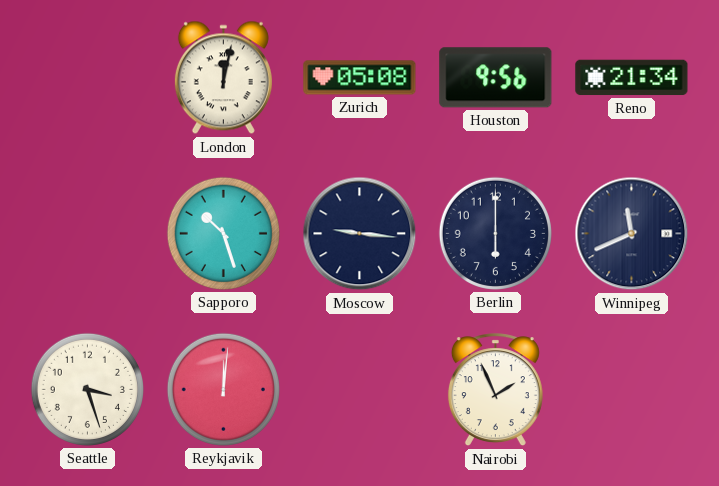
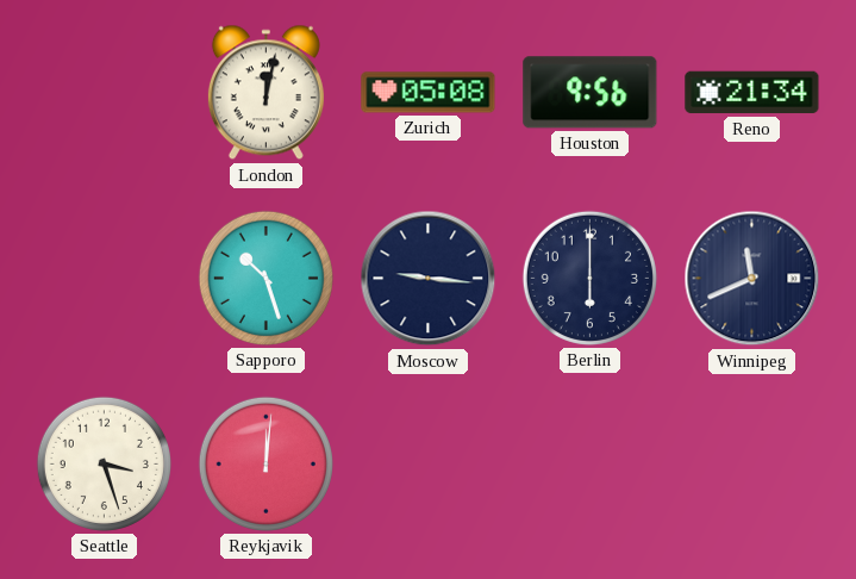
Nairobi: 1:56 -> none
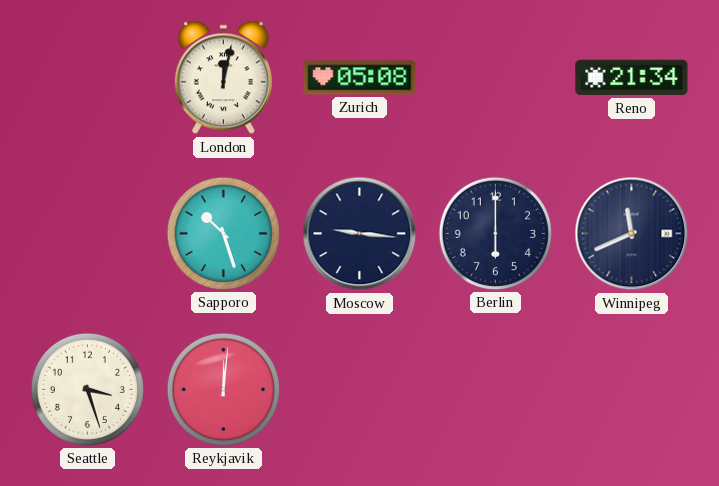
Houston: 9:56 -> none
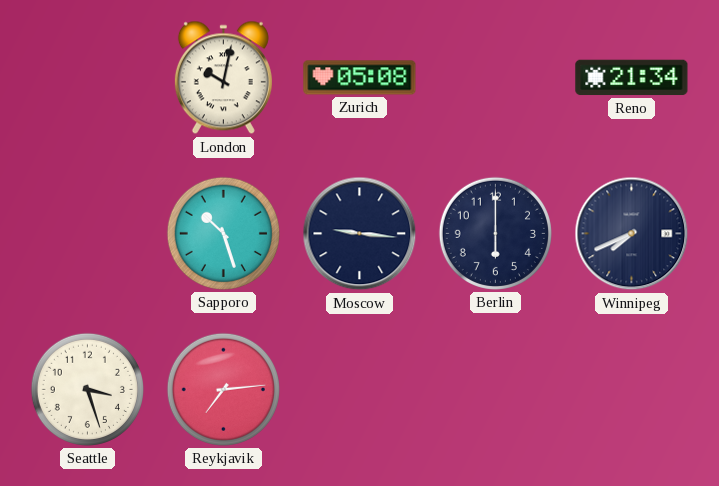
London: 12:02 -> 10:02
Winnipeg: 11:41 -> 7:41
Reykjavik: 12:01 -> 7:14
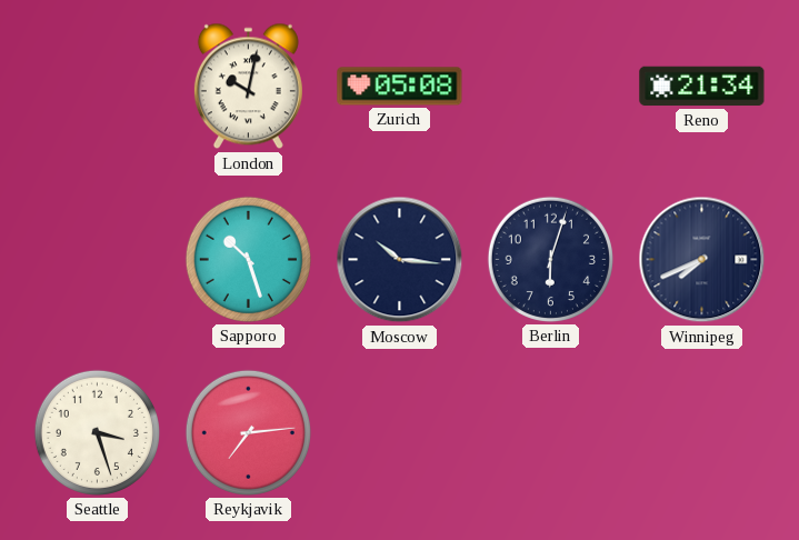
Moscow: 9:16 -> 10:16
Berlin: 6:00 -> 6:03
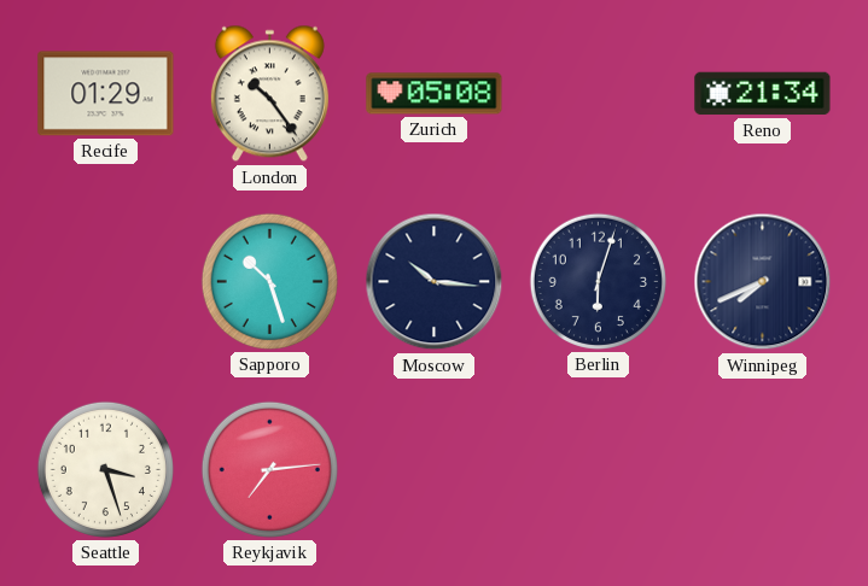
Recife: none -> 01:29
London: 10:02 -> 10:24
